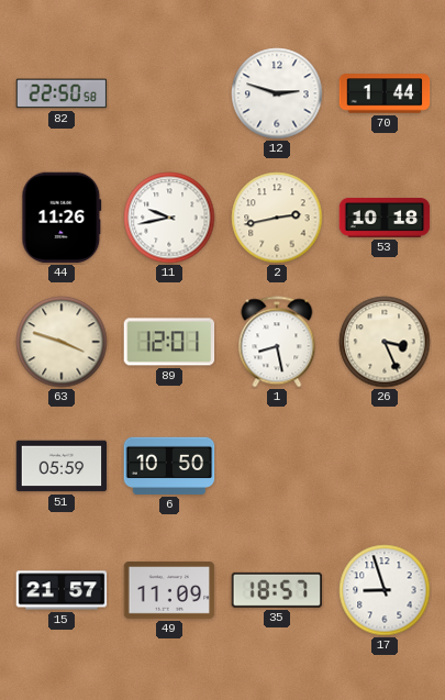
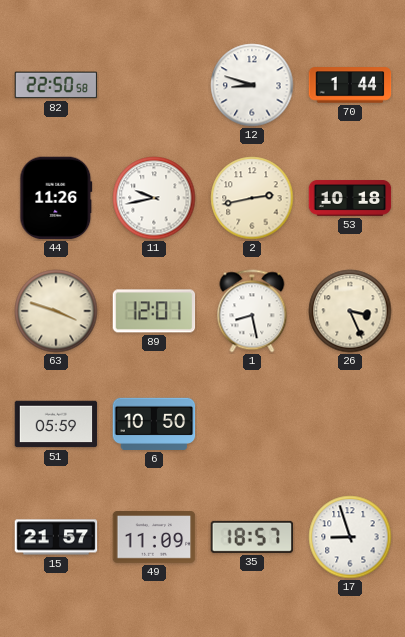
12: 2:48 -> 8:48
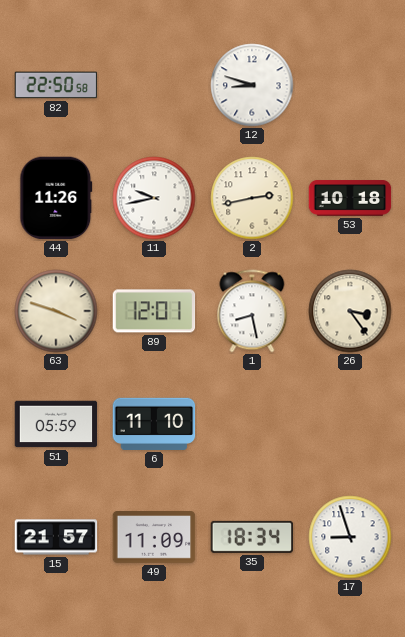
70: 1:44 -> none
26: 3:26 -> 3:24
6: 10:50 -> 11:10
35: 18:57 -> 18:34
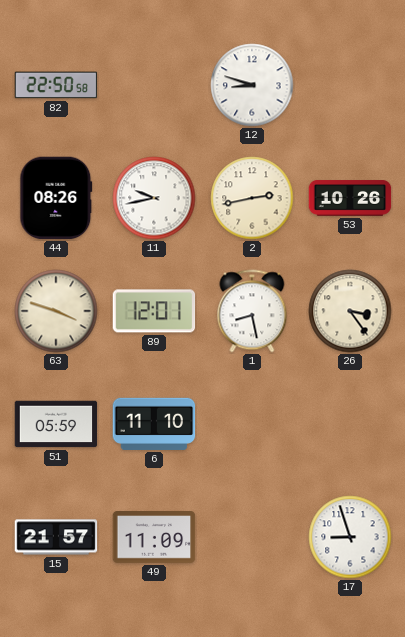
44: 11:26 -> 08:26
53: 10:18 -> 10:26
35: 18:34 -> none
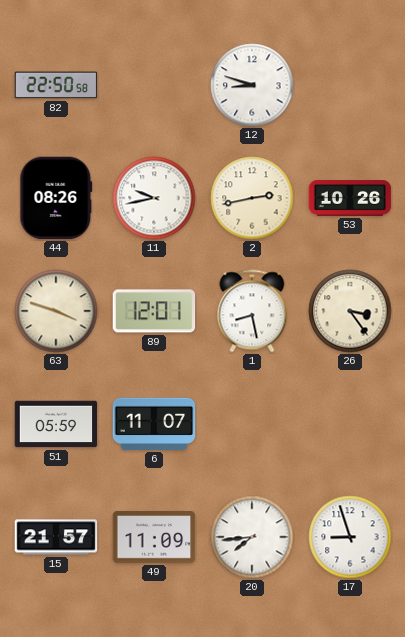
6: 11:10 -> 11:07
20: none -> 7:44
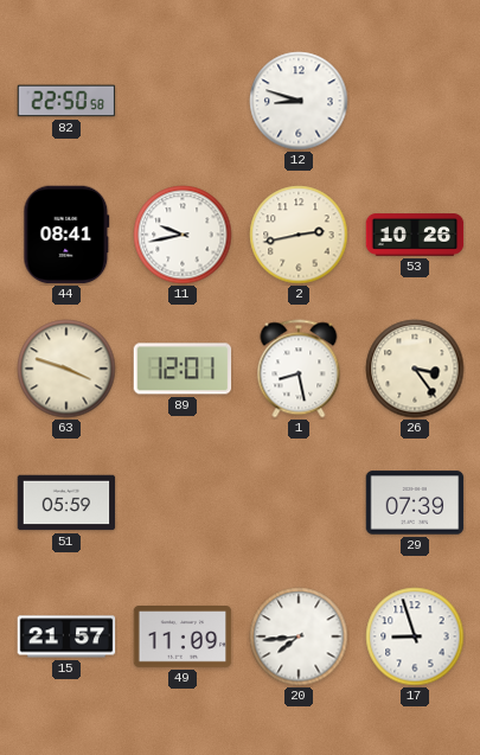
44: 08:26 -> 08:41
6: 11:07 -> none
29: none -> 07:39
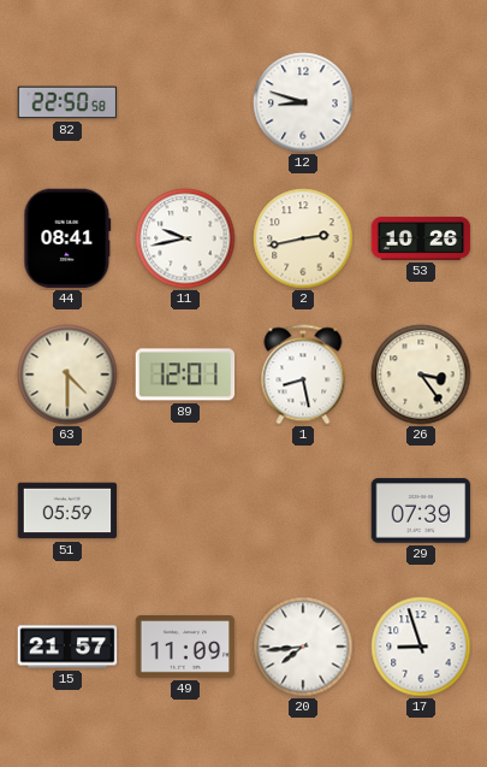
63: 3:48 -> 4:30
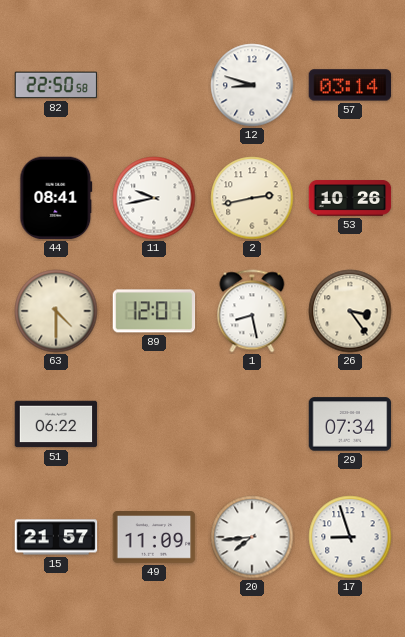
57: none -> 03:14
51: 05:59 -> 06:22
29: 07:39 -> 07:34
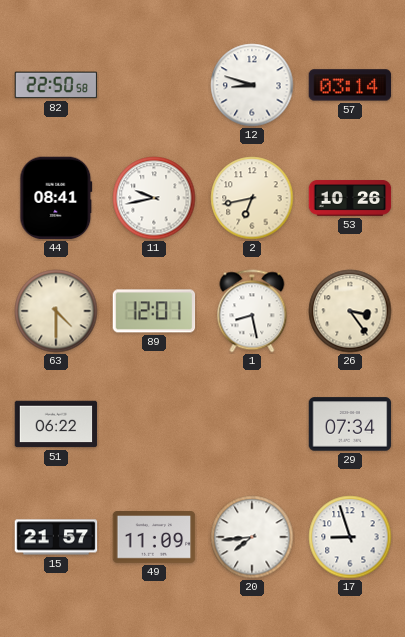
2: 2:43 -> 6:43
